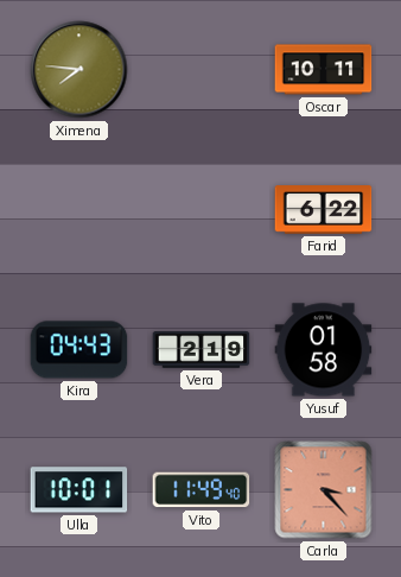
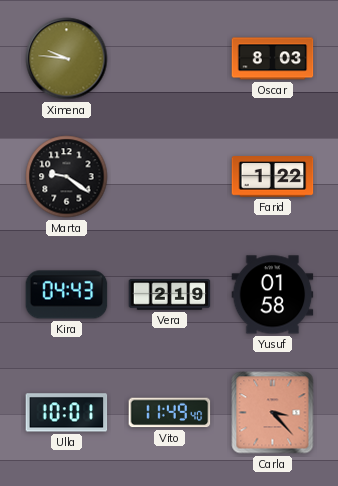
Ximena: 7:46 -> 9:46
Oscar: 10:11 -> 8:03
Marta: none -> 9:21
Farid: 6:22 -> 1:22
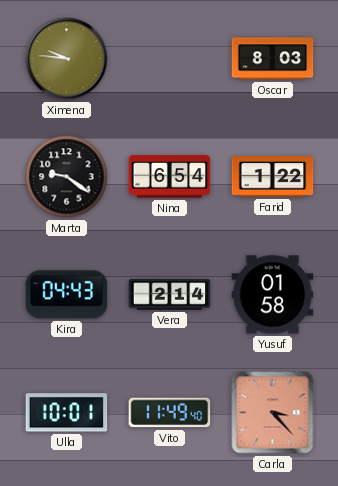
Nina: none -> 6:54
Vera: 2:19 -> 2:14
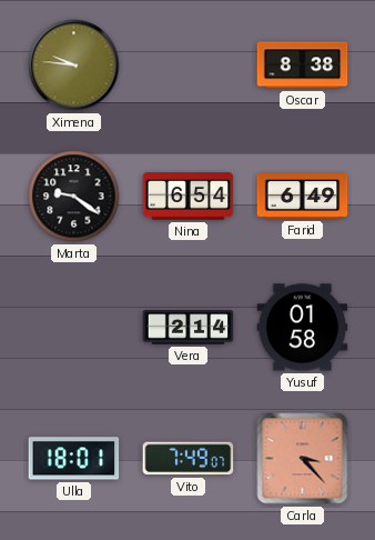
Oscar: 8:03 -> 8:38
Farid: 1:22 -> 6:49
Kira: 04:43 -> none
Ulla: 10:01 -> 18:01
Vito: 11:49 -> 7:49
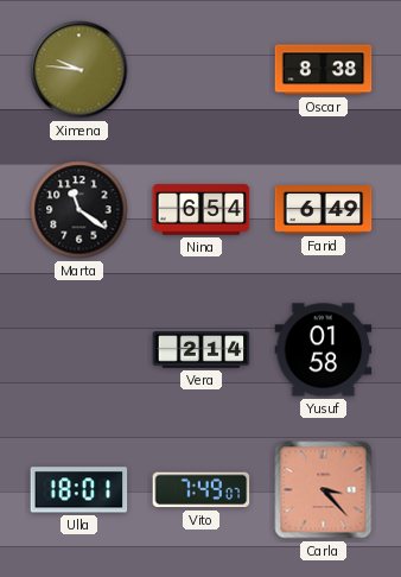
Marta: 9:21 -> 11:21
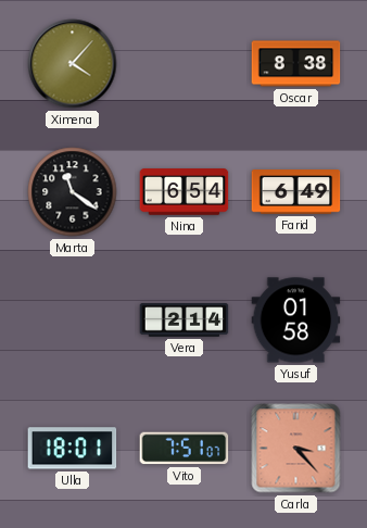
Ximena: 9:46 -> 4:07
Vito: 7:49 -> 7:51
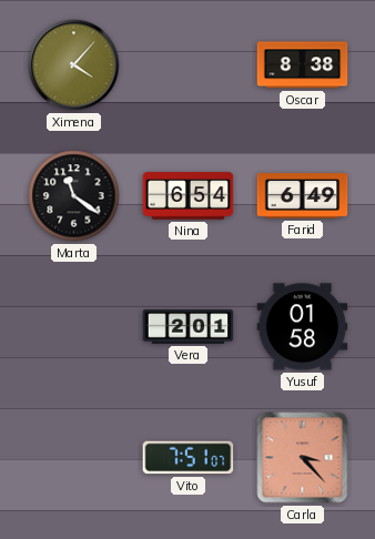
Vera: 2:14 -> 2:01
Ulla: 18:01 -> none
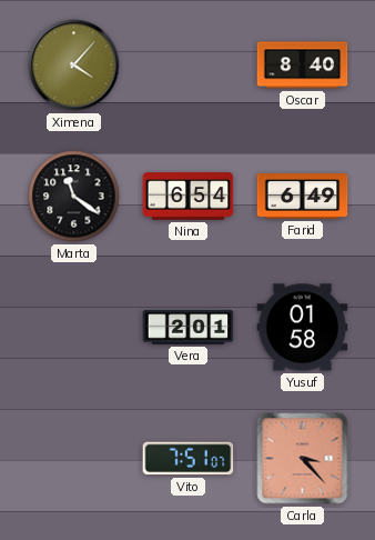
Oscar: 8:38 -> 8:40
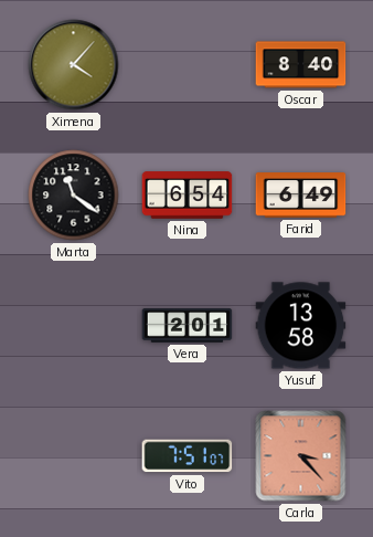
Yusuf: 01:58 -> 13:58
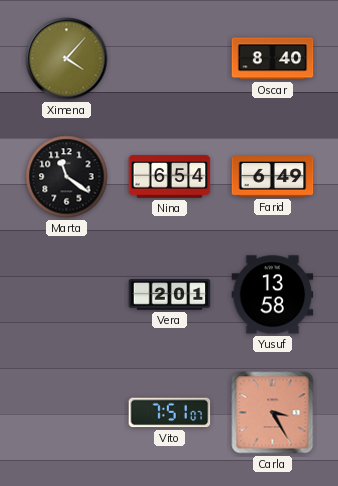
Carla: 3:23 -> 3:25
